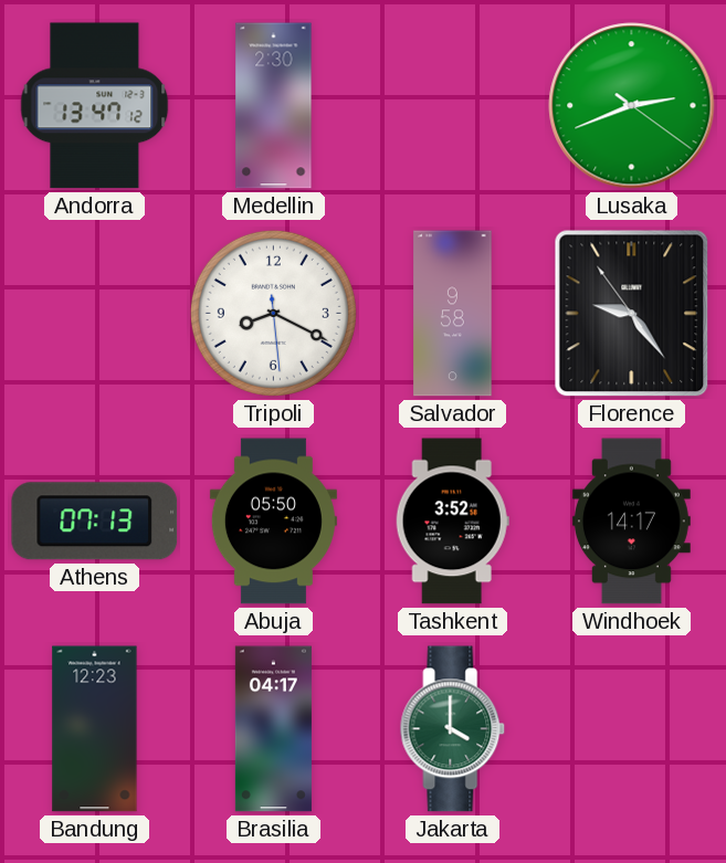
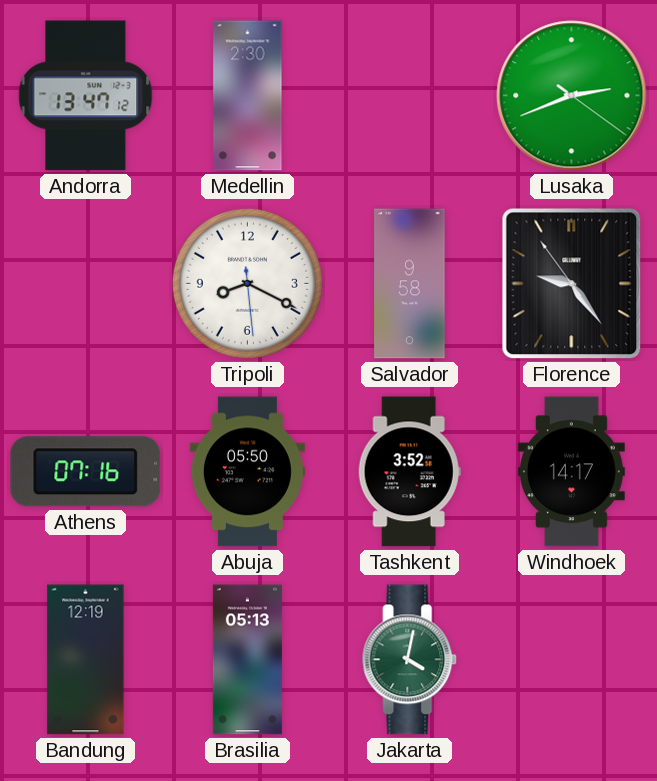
Athens: 07:13 -> 07:16
Bandung: 12:23 -> 12:19
Brasilia: 04:17 -> 05:13
Jakarta: 4:00 -> 4:02
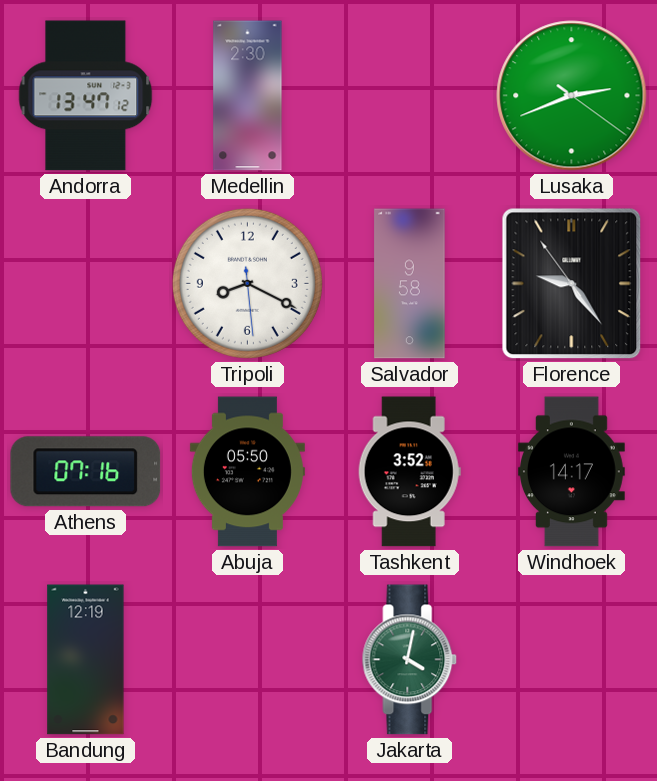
Brasilia: 05:13 -> none
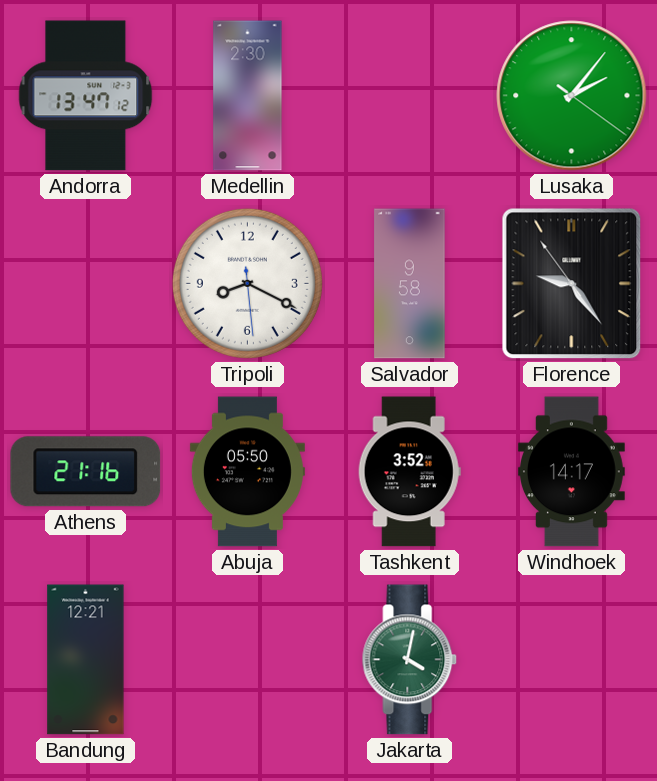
Lusaka: 2:41 -> 2:06
Athens: 07:16 -> 21:16
Bandung: 12:19 -> 12:21
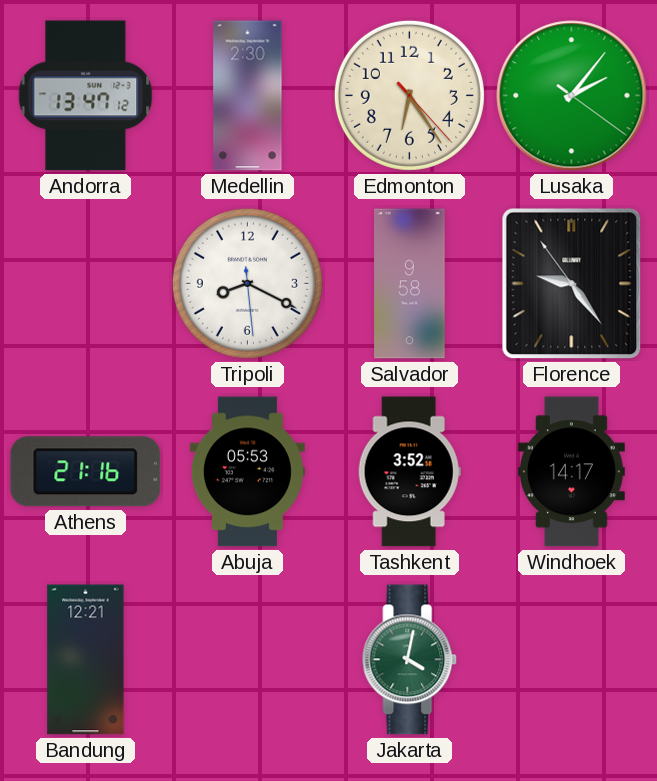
Edmonton: none -> 6:24
Abuja: 05:50 -> 05:53
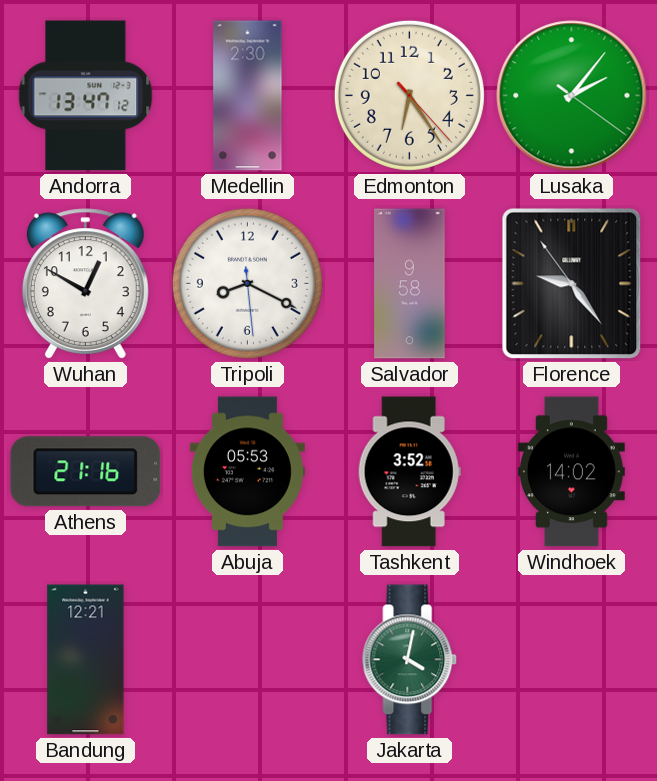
Wuhan: none -> 12:50
Windhoek: 14:17 -> 14:02
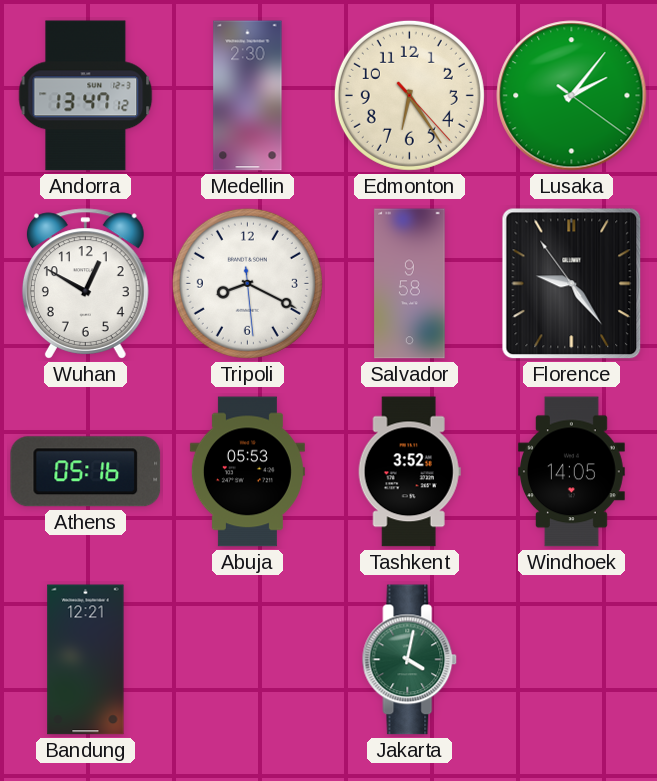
Athens: 21:16 -> 05:16
Windhoek: 14:02 -> 14:05
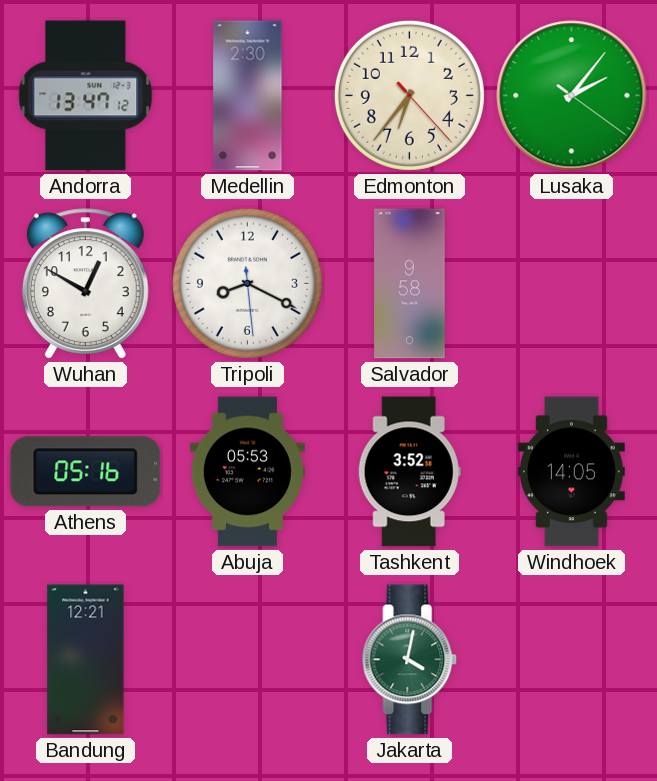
Edmonton: 6:24 -> 6:36
Florence: 9:23 -> none
